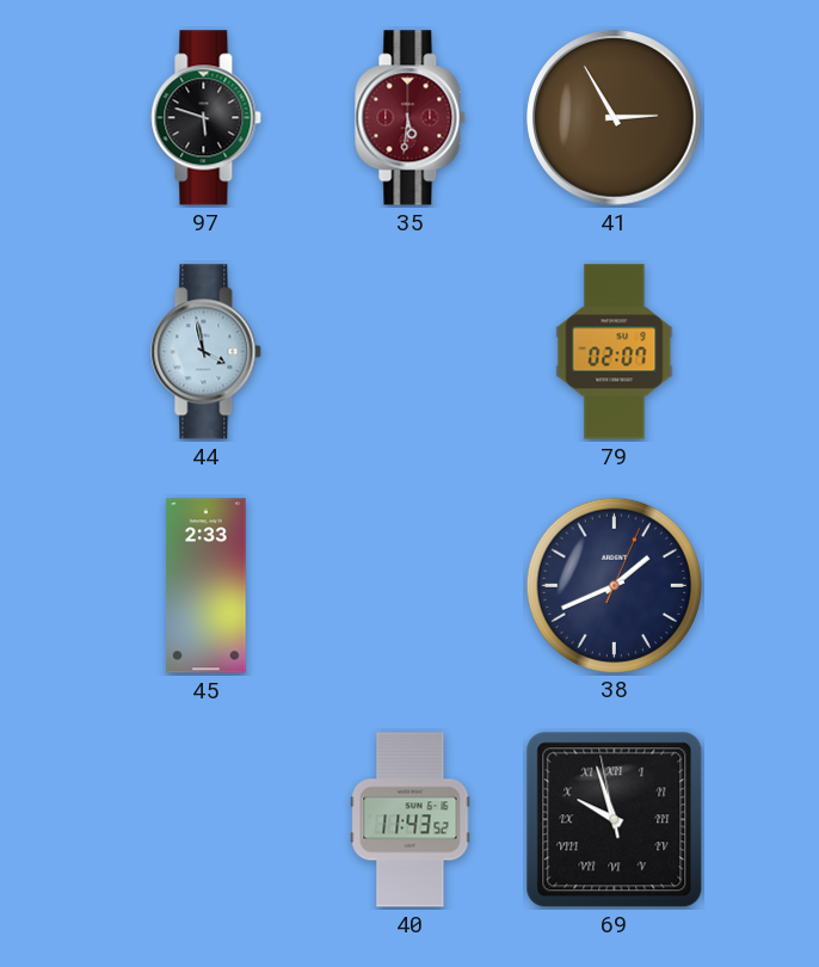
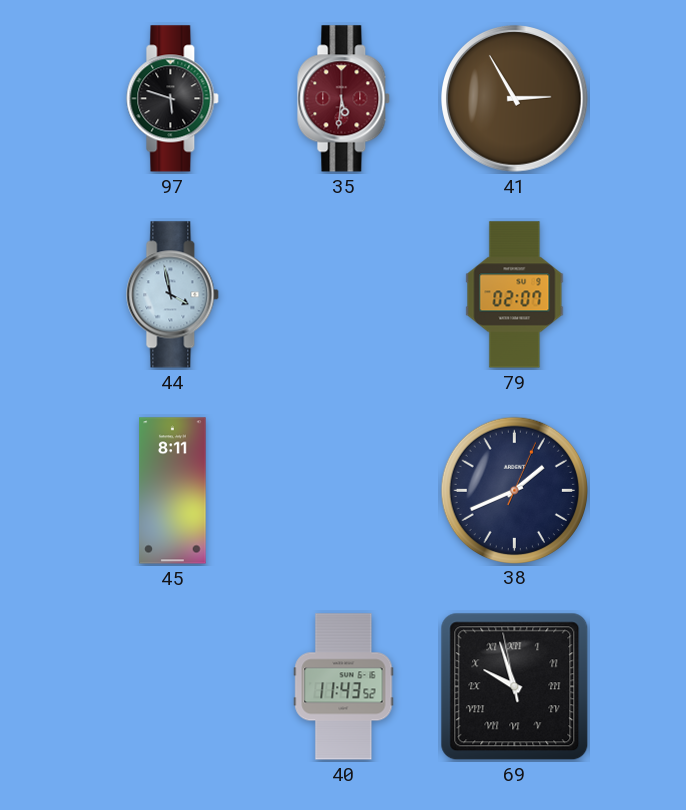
45: 2:33 -> 8:11
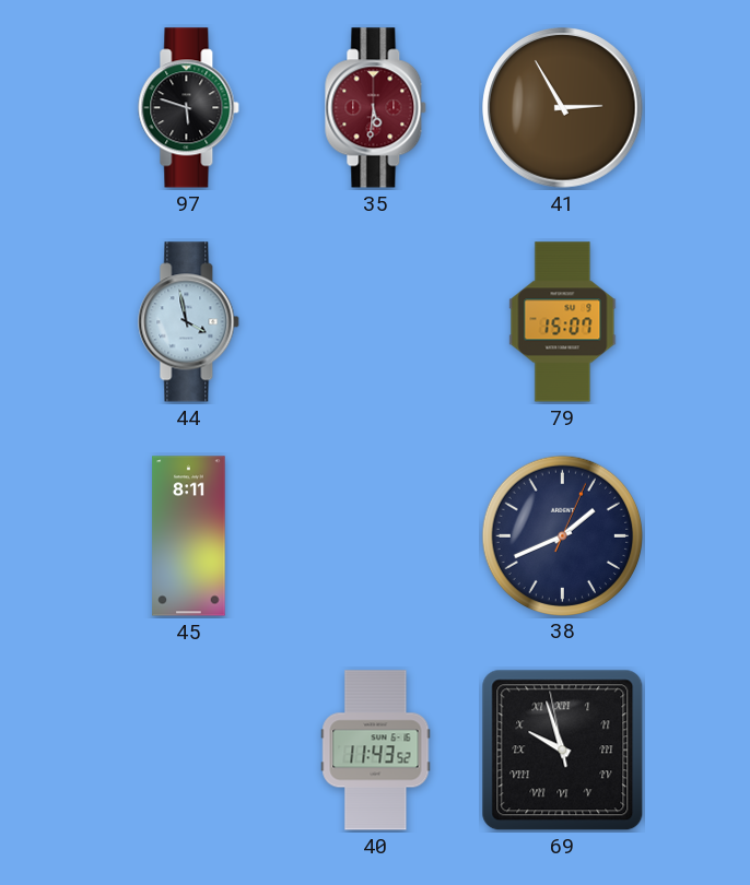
79: 02:07 -> 15:07
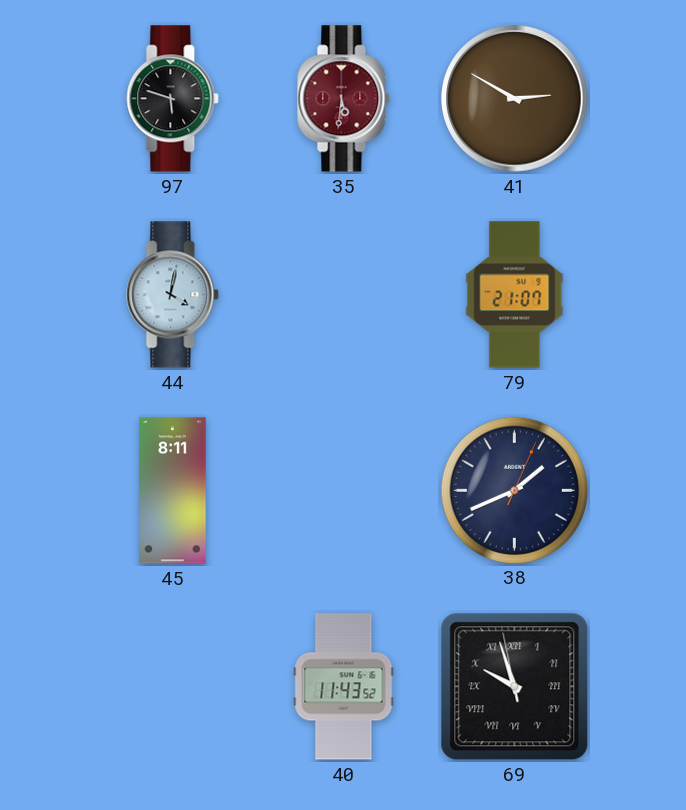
41: 2:55 -> 2:50
44: 3:58 -> 4:02
79: 15:07 -> 21:07
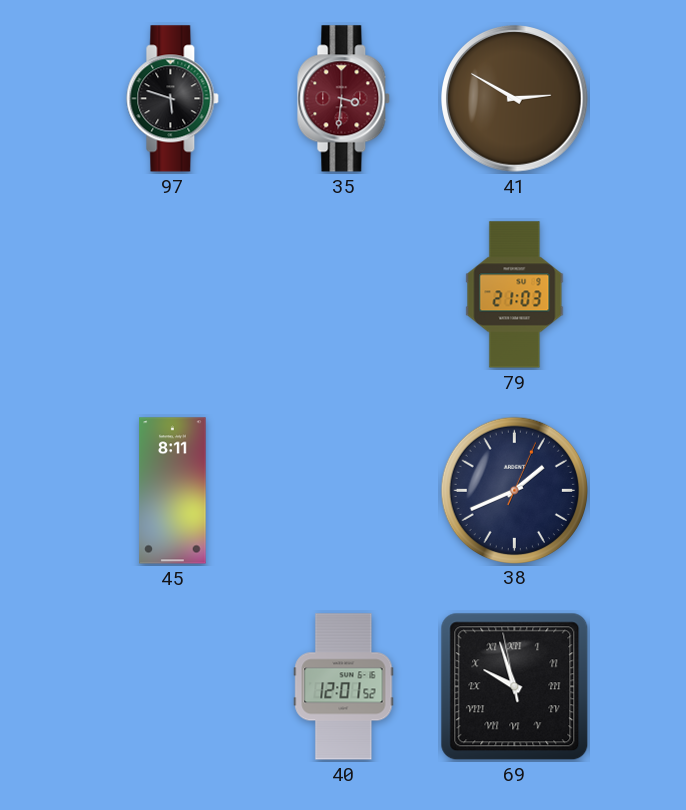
35: 5:31 -> 3:31
44: 4:02 -> none
79: 21:07 -> 21:03
40: 11:43 -> 12:01
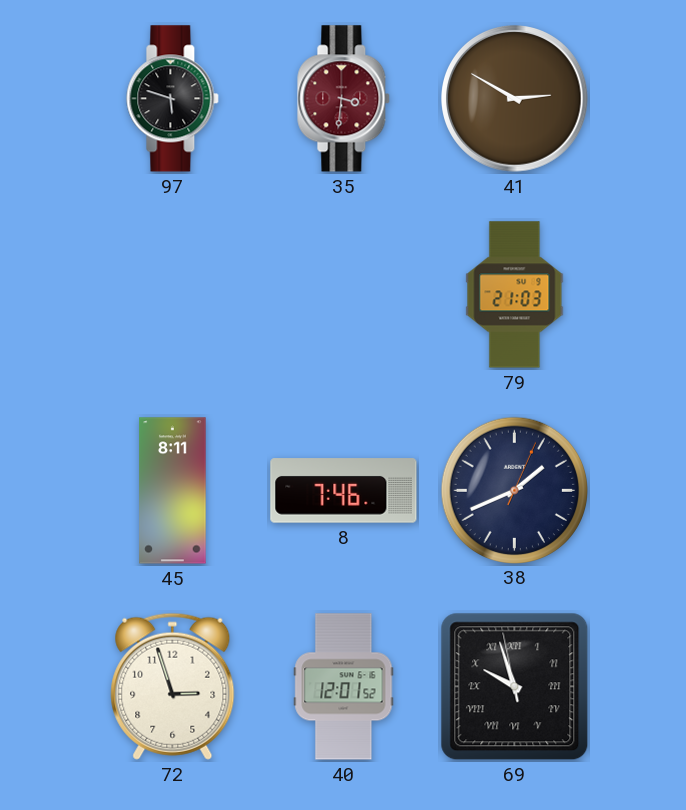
8: none -> 7:46
72: none -> 2:57
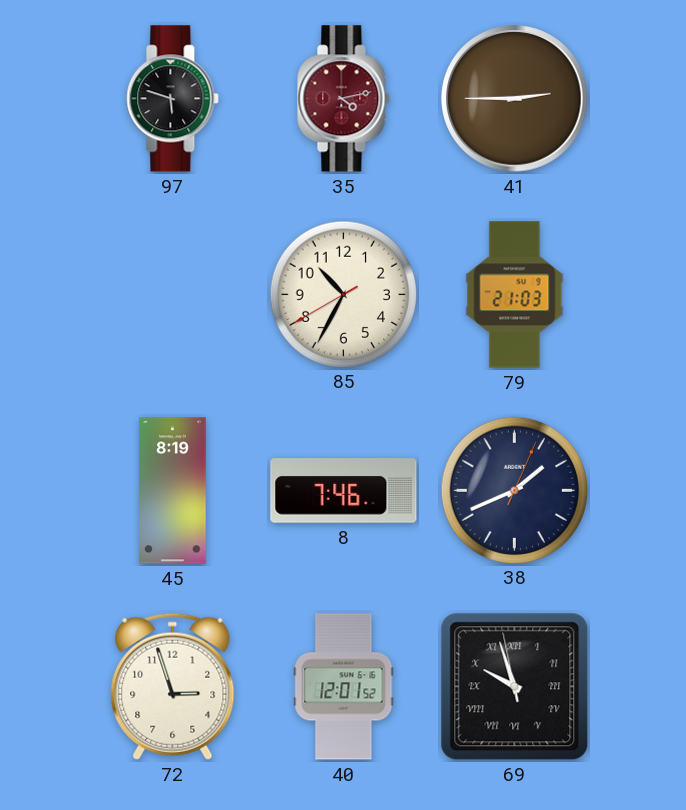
35: 3:31 -> 4:13
41: 2:50 -> 2:45
85: none -> 10:34
45: 8:11 -> 8:19
